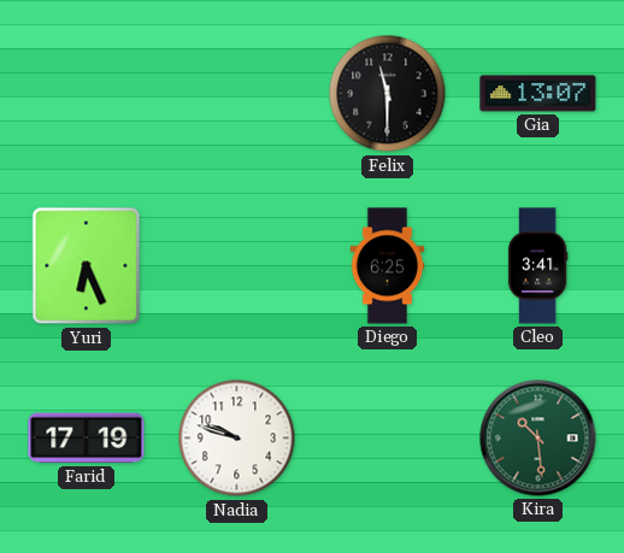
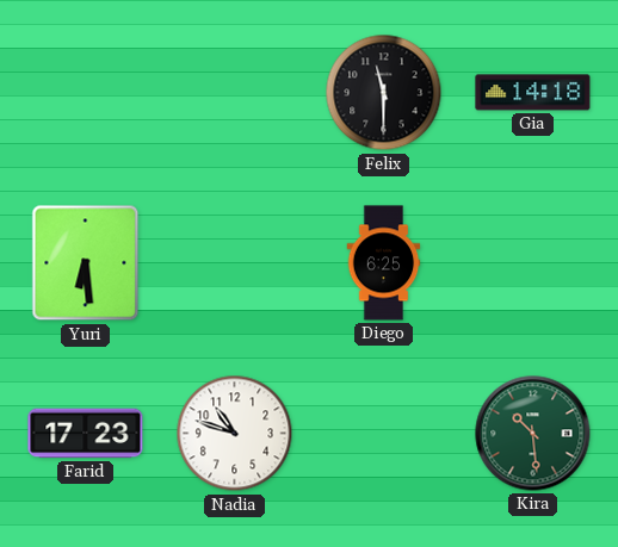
Gia: 13:07 -> 14:18
Yuri: 6:26 -> 6:29
Cleo: 3:41 -> none
Farid: 17:19 -> 17:23
Nadia: 9:48 -> 10:48
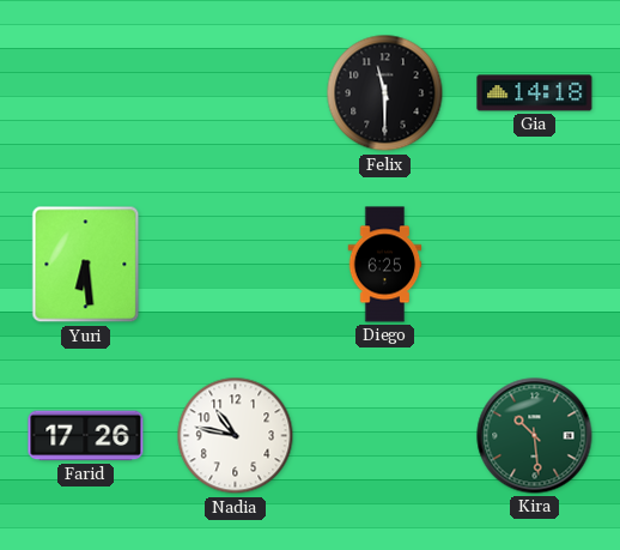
Farid: 17:23 -> 17:26
Nadia: 10:48 -> 10:47
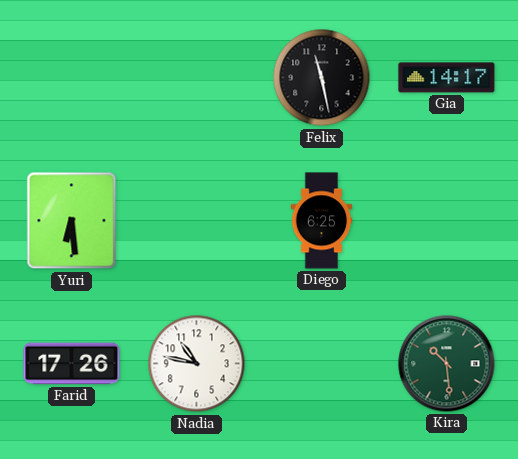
Felix: 11:30 -> 11:28
Gia: 14:18 -> 14:17
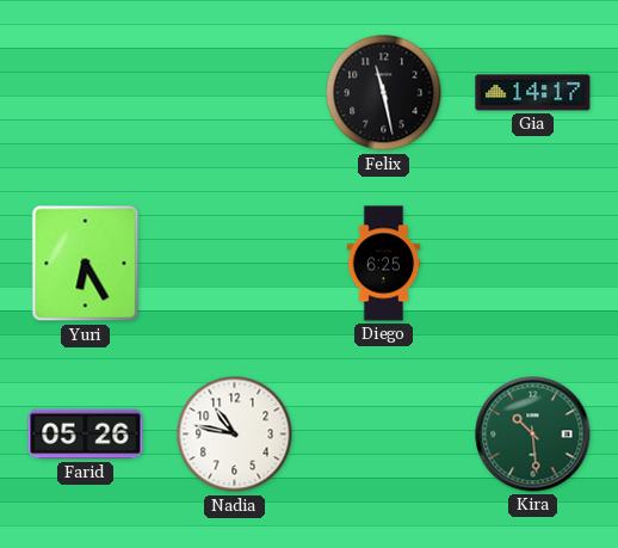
Yuri: 6:29 -> 6:25
Farid: 17:26 -> 05:26
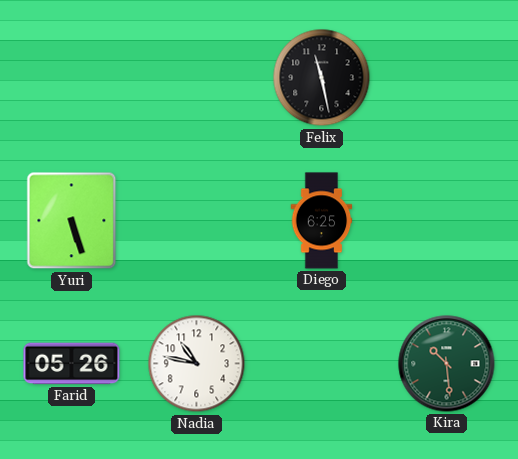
Gia: 14:17 -> none
Yuri: 6:25 -> 5:27
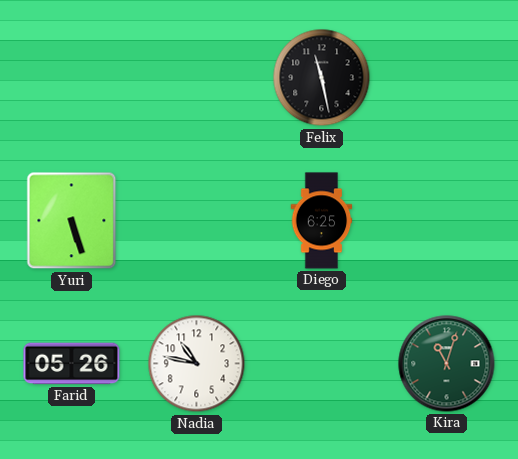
Kira: 10:29 -> 11:03
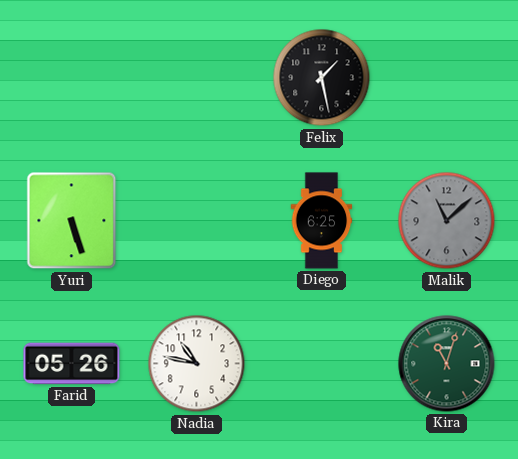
Felix: 11:28 -> 1:28
Malik: none -> 11:08
